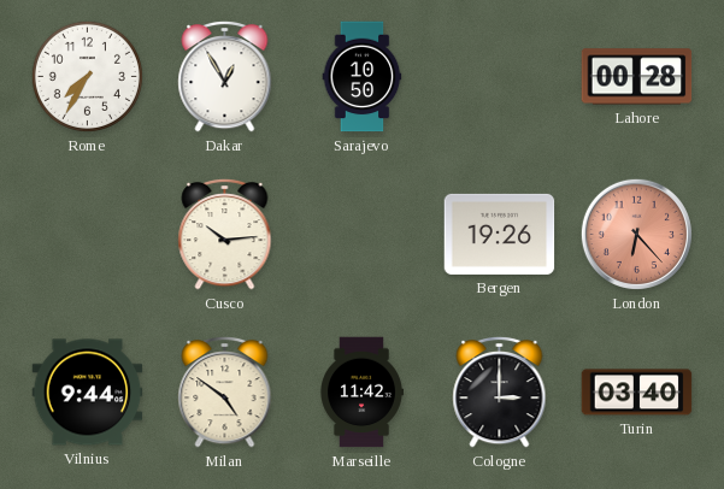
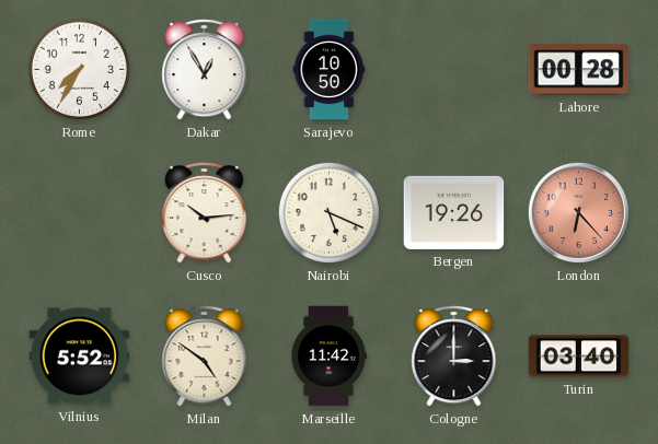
Nairobi: none -> 5:19
Vilnius: 9:44 -> 5:52
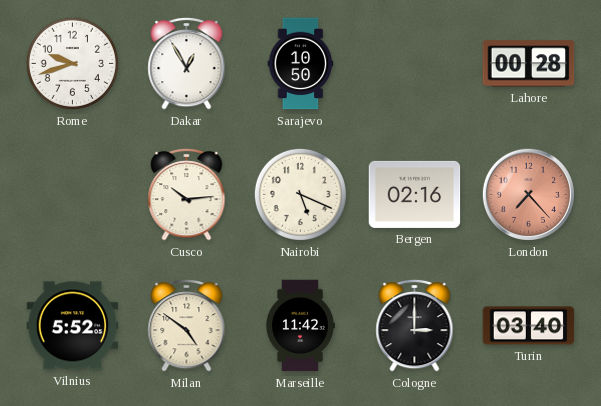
Rome: 7:35 -> 9:42
Bergen: 19:26 -> 02:16
London: 6:23 -> 7:23
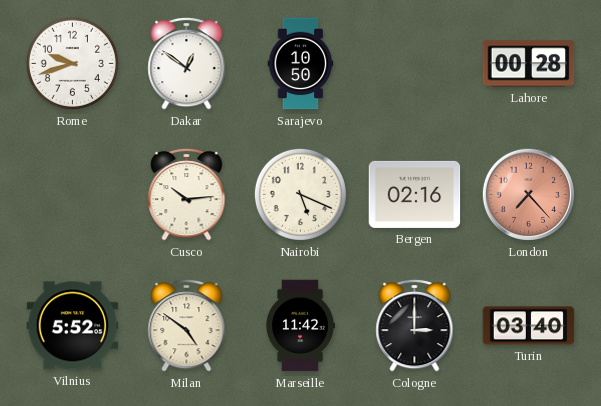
Dakar: 12:55 -> 12:51
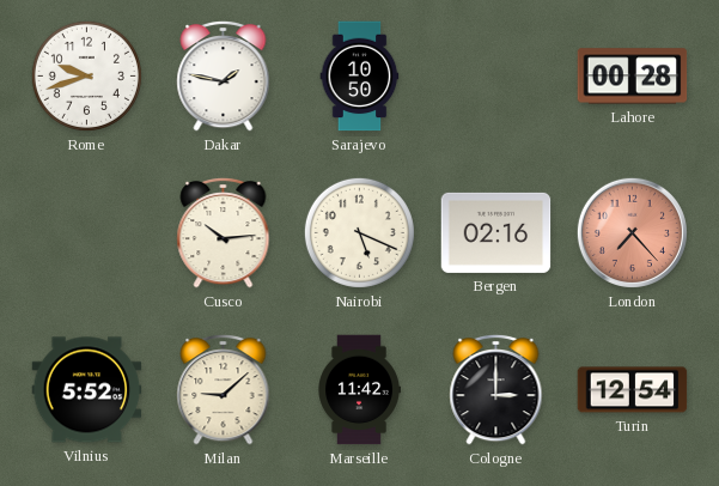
Dakar: 12:51 -> 1:47
Milan: 4:51 -> 9:08
Turin: 03:40 -> 12:54
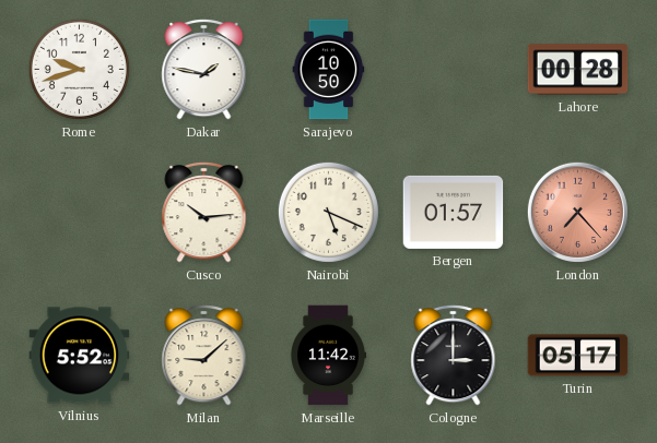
Bergen: 02:16 -> 01:57
Turin: 12:54 -> 05:17
